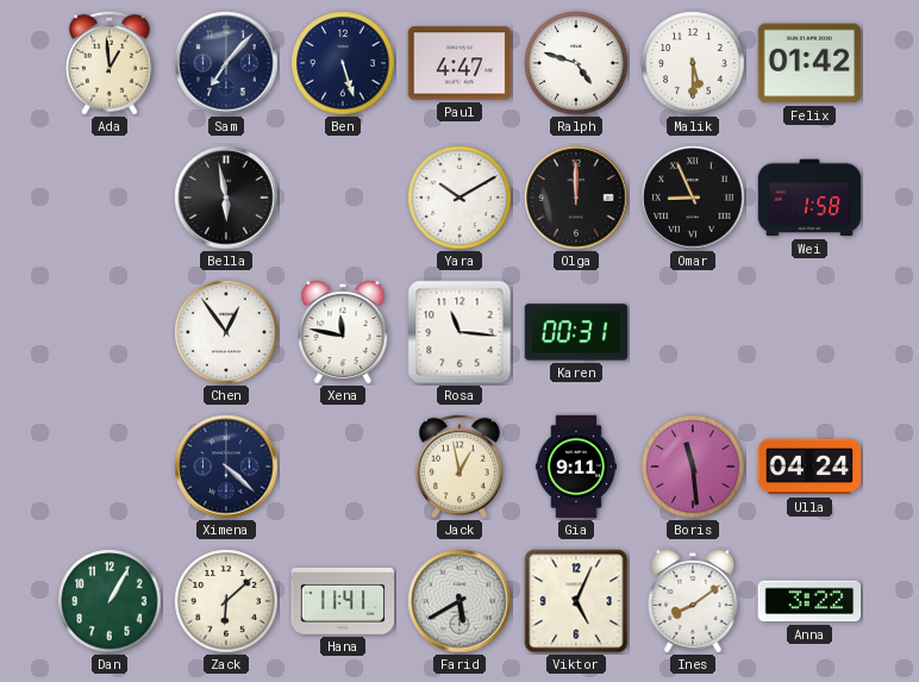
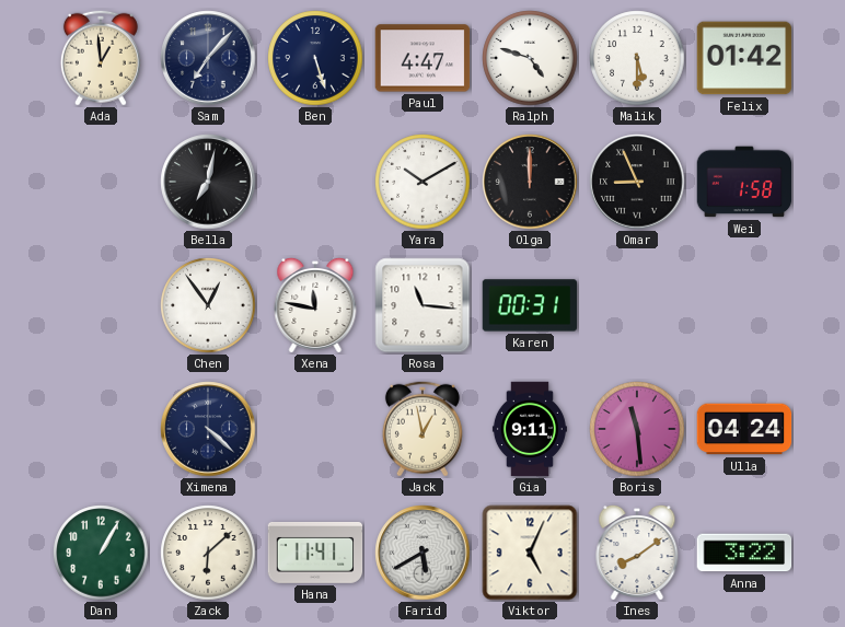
Bella: 5:58 -> 7:02
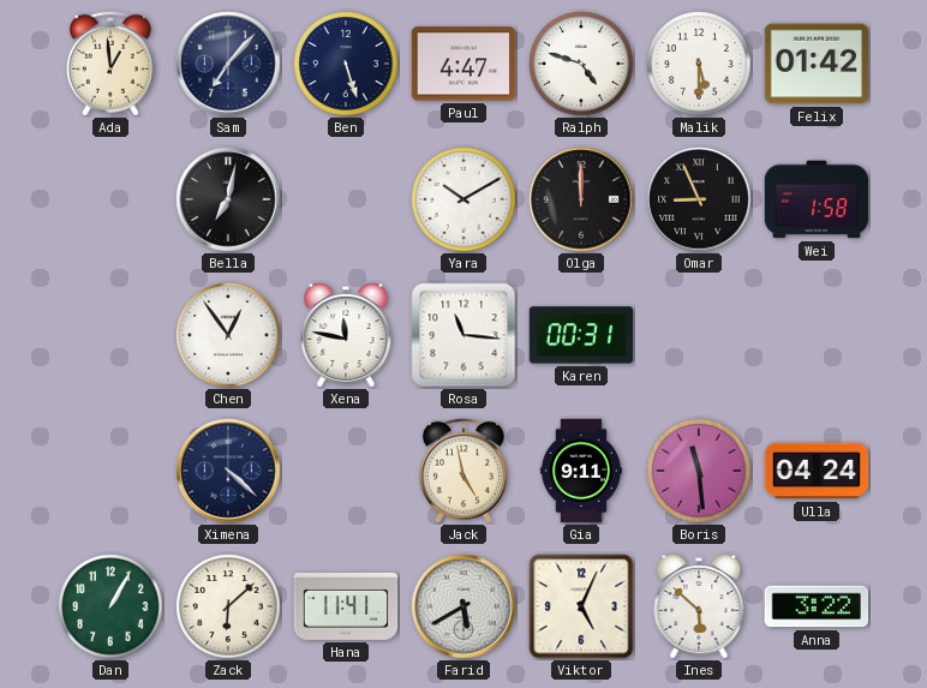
Jack: 12:58 -> 4:58
Ines: 8:09 -> 5:52
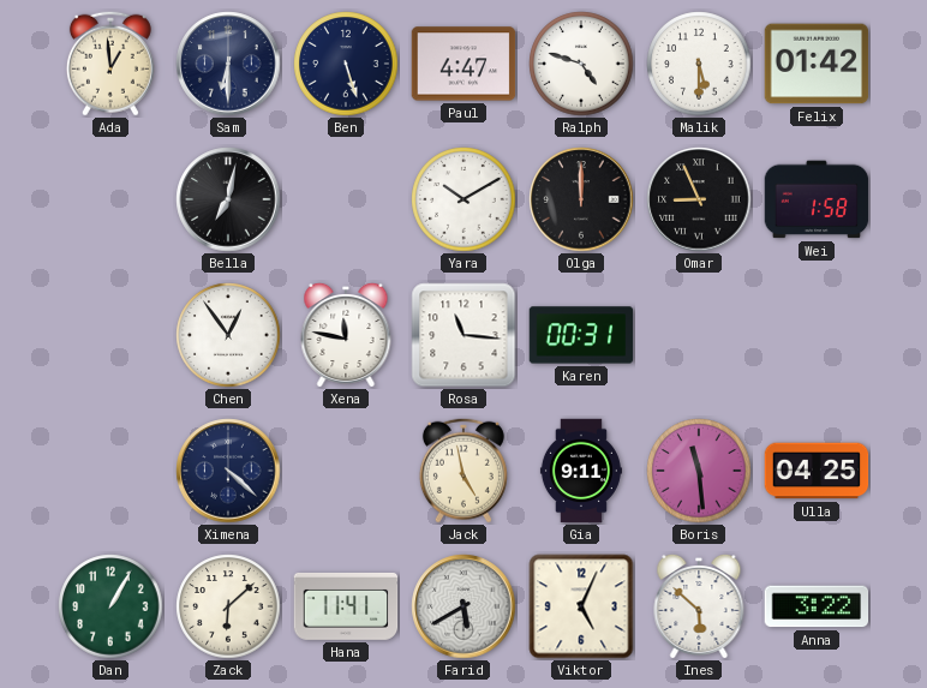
Sam: 7:07 -> 6:30
Ulla: 04:24 -> 04:25
